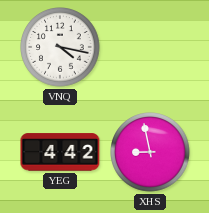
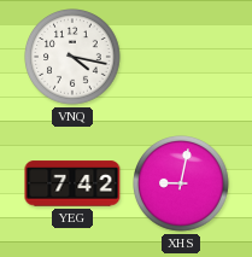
YEG: 4:42 -> 7:42
XHS: 8:58 -> 9:02
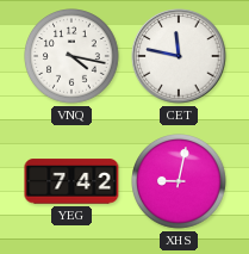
CET: none -> 11:47
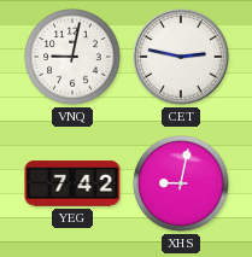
VNQ: 4:17 -> 9:02
CET: 11:47 -> 2:47
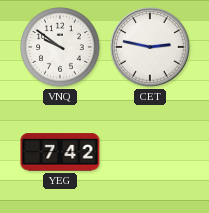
VNQ: 9:02 -> 9:51
XHS: 9:02 -> none
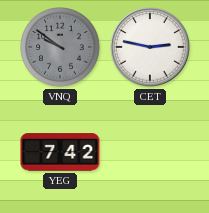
VNQ dial: white -> grey
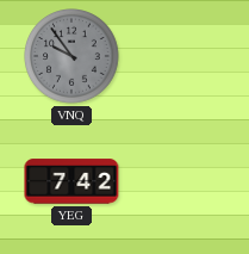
VNQ: 9:51 -> 9:54
CET: 2:47 -> none
